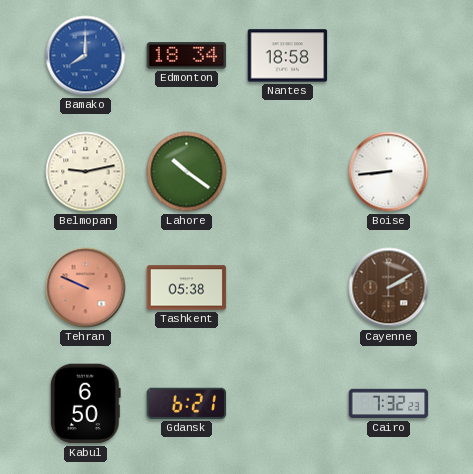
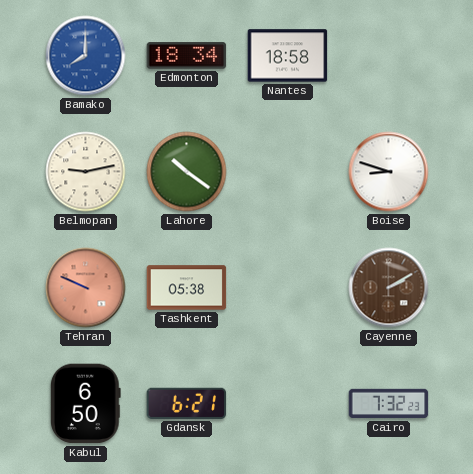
Boise: 8:44 -> 8:48
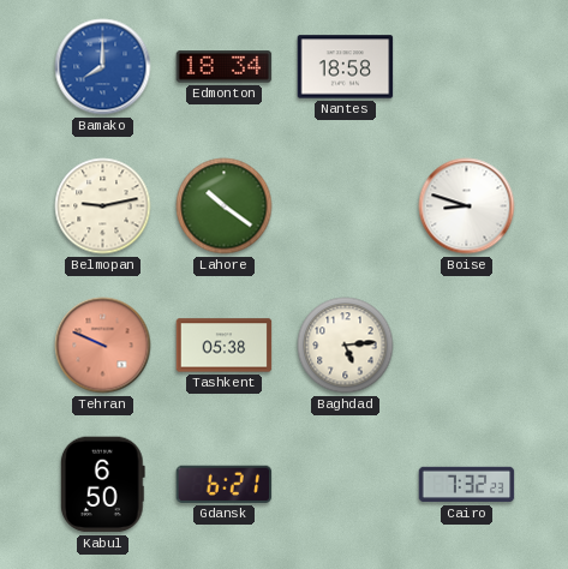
Baghdad: none -> 5:14
Cayenne: 2:10 -> none
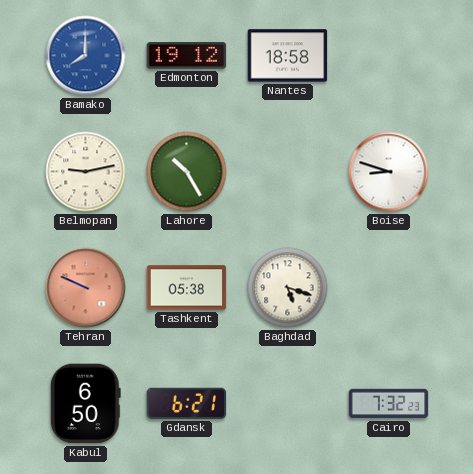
Edmonton: 18:34 -> 19:12
Lahore: 10:21 -> 10:25
Baghdad: 5:14 -> 5:18
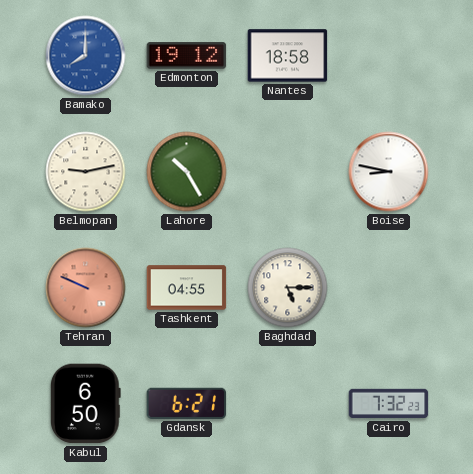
Boise: 8:48 -> 8:47
Tashkent: 05:38 -> 04:55
Baghdad: 5:18 -> 5:15
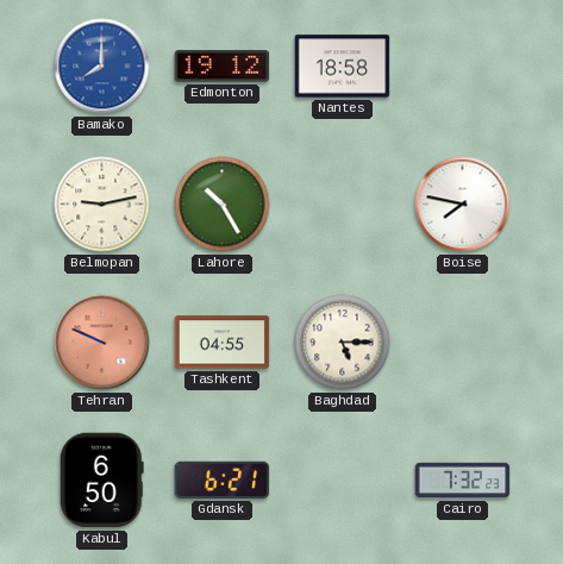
Boise: 8:47 -> 7:47
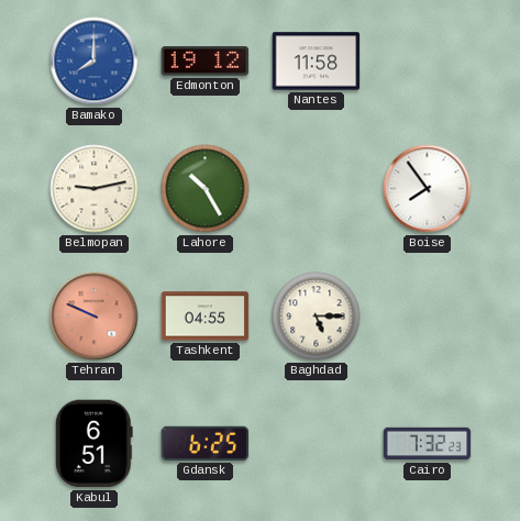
Nantes: 18:58 -> 11:58
Boise: 7:47 -> 7:54
Kabul: 6:50 -> 6:51
Gdansk: 6:21 -> 6:25
